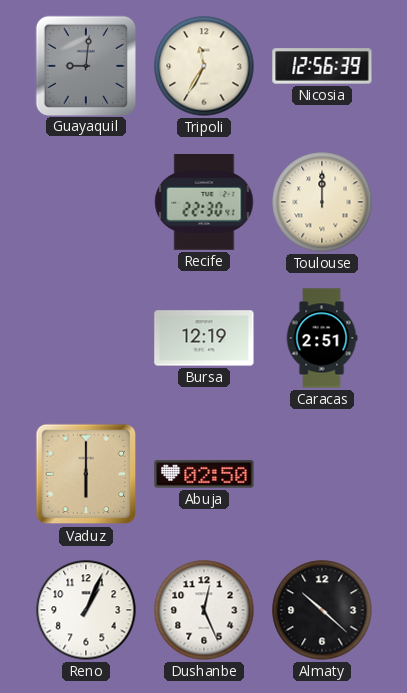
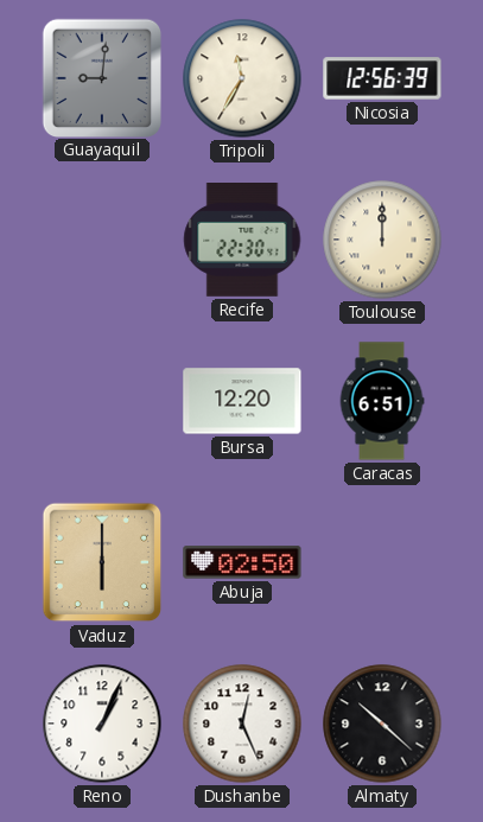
Bursa: 12:19 -> 12:20
Caracas: 2:51 -> 6:51
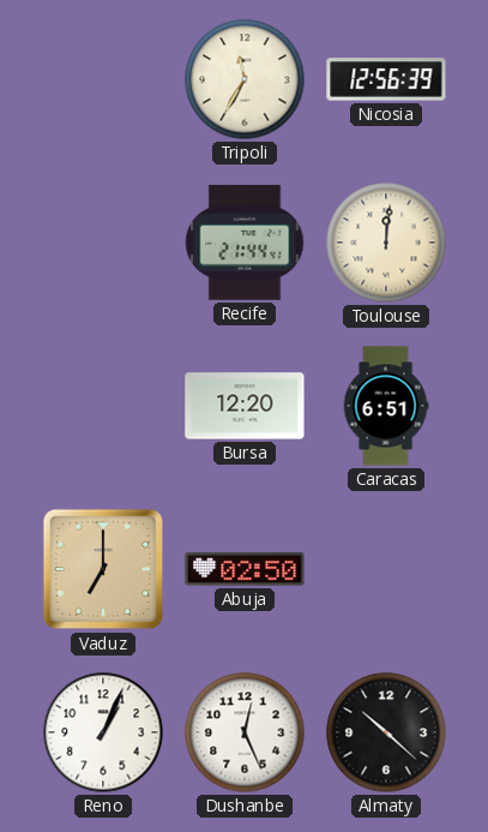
Guayaquil: 9:01 -> none
Recife: 22:30 -> 21:44
Toulouse: 12:00 -> 12:01
Vaduz: 6:00 -> 7:00
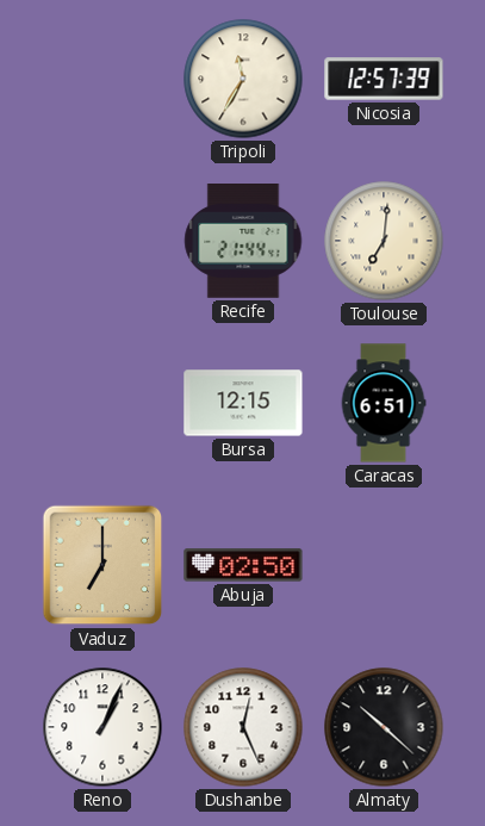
Nicosia: 12:56 -> 12:57
Toulouse: 12:01 -> 7:01
Bursa: 12:20 -> 12:15
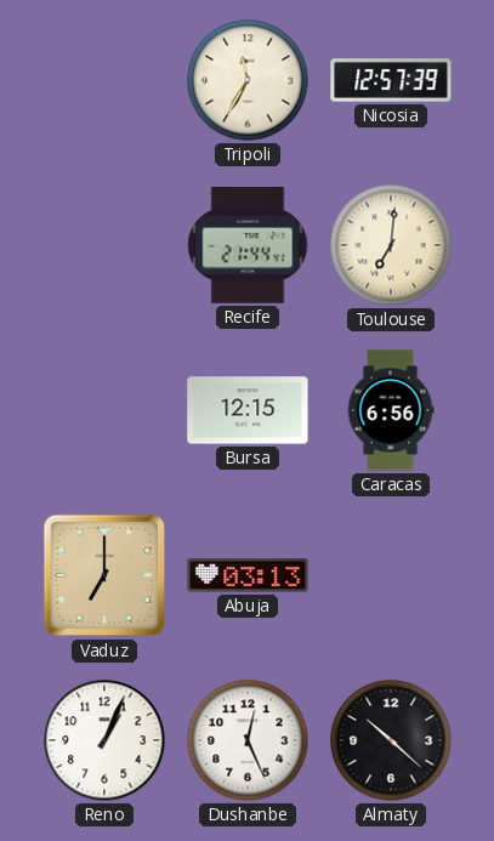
Caracas: 6:51 -> 6:56
Abuja: 02:50 -> 03:13
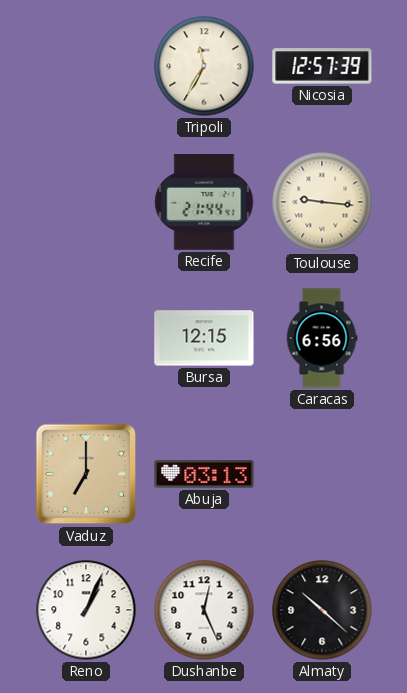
Toulouse: 7:01 -> 9:16
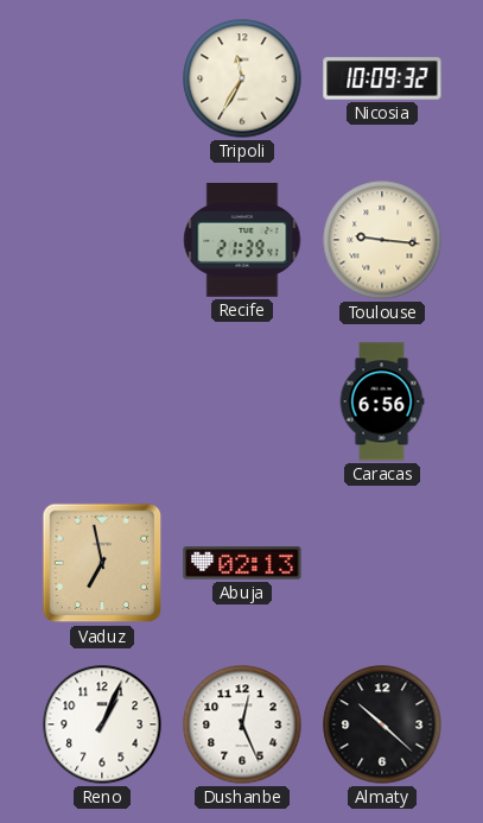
Nicosia: 12:57 -> 10:09
Recife: 21:44 -> 21:39
Bursa: 12:15 -> none
Vaduz: 7:00 -> 6:58
Abuja: 03:13 -> 02:13
